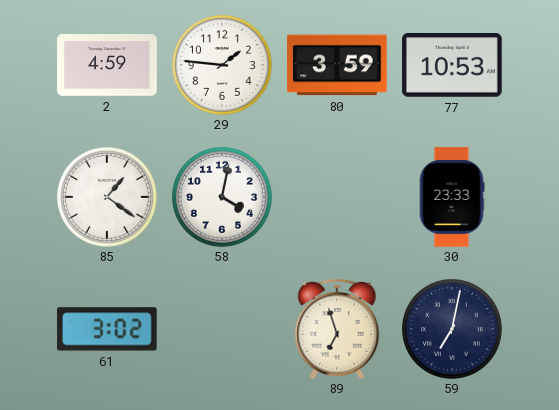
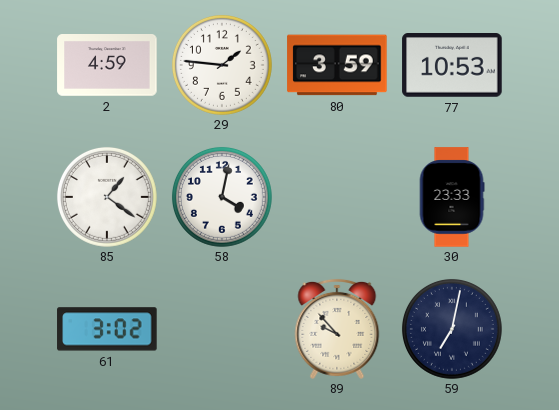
89: 6:57 -> 9:53
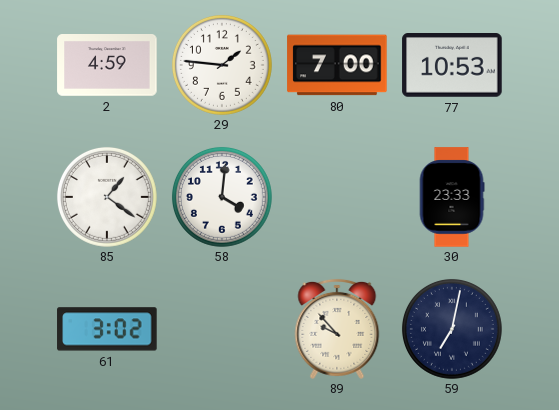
80: 3:59 -> 7:00
58: 4:02 -> 4:01
